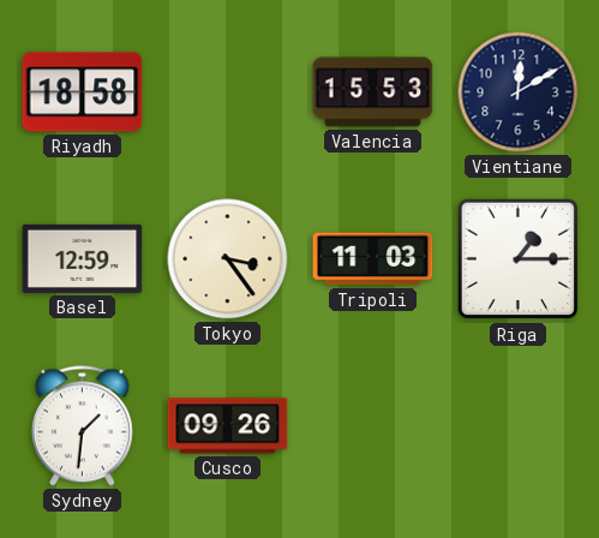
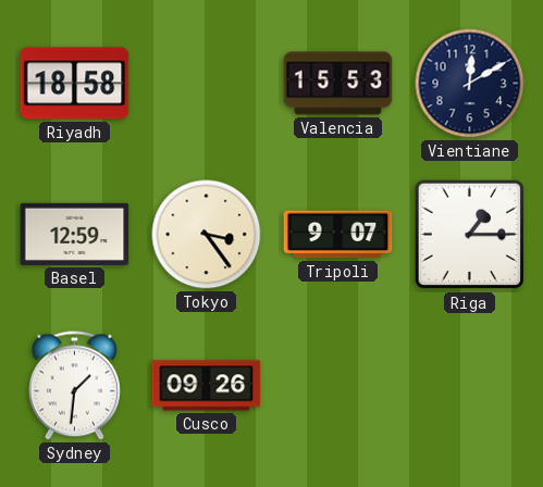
Tripoli: 11:03 -> 9:07
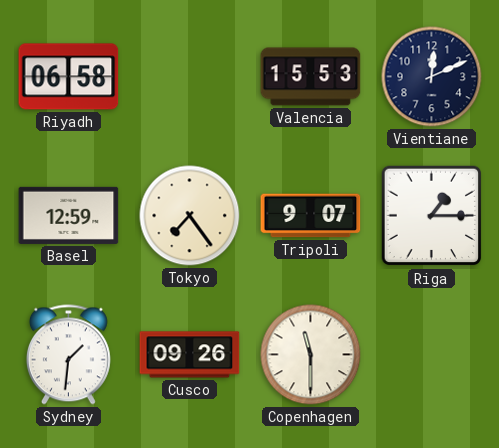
Riyadh: 18:58 -> 06:58
Vientiane: 12:10 -> 12:11
Tokyo: 3:24 -> 7:24
Copenhagen: none -> 11:30
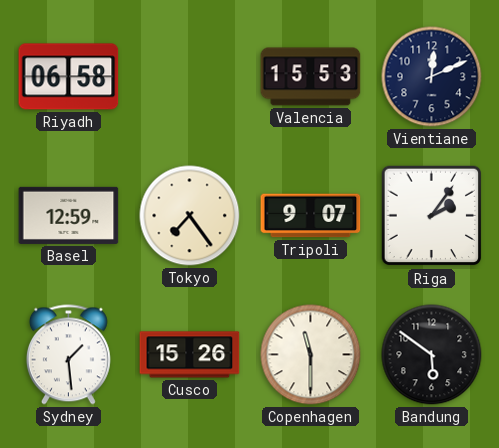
Riga: 1:15 -> 2:06
Sydney: 1:31 -> 1:29
Cusco: 09:26 -> 15:26
Bandung: none -> 5:51
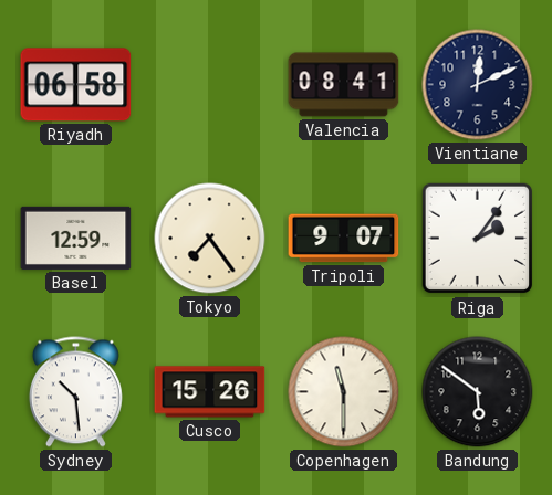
Valencia: 15:53 -> 08:41
Sydney: 1:29 -> 10:29
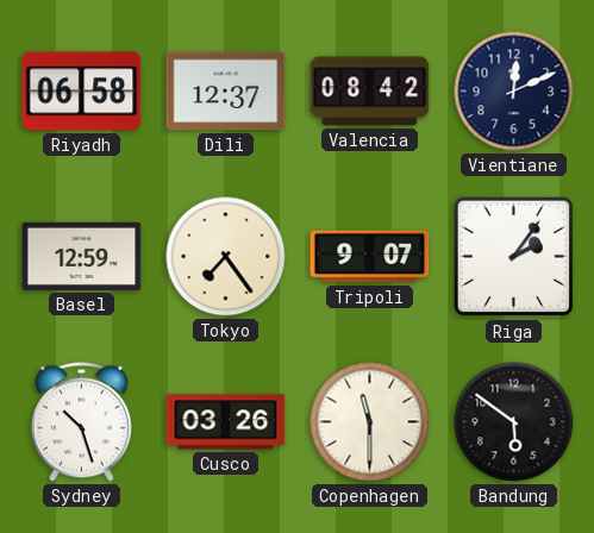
Dili: none -> 12:37
Valencia: 08:41 -> 08:42
Sydney: 10:29 -> 10:27
Cusco: 15:26 -> 03:26
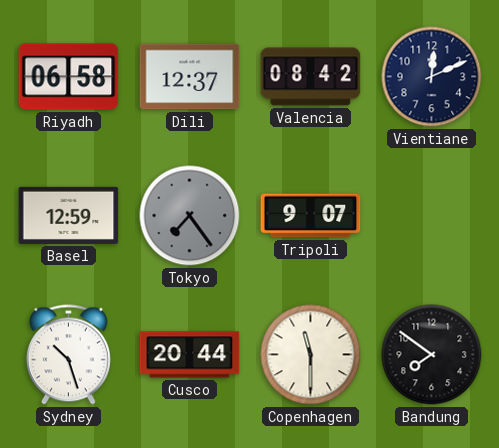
Tokyo dial: cream -> grey
Riga: 2:06 -> none
Cusco: 03:26 -> 20:44
Bandung: 5:51 -> 7:51
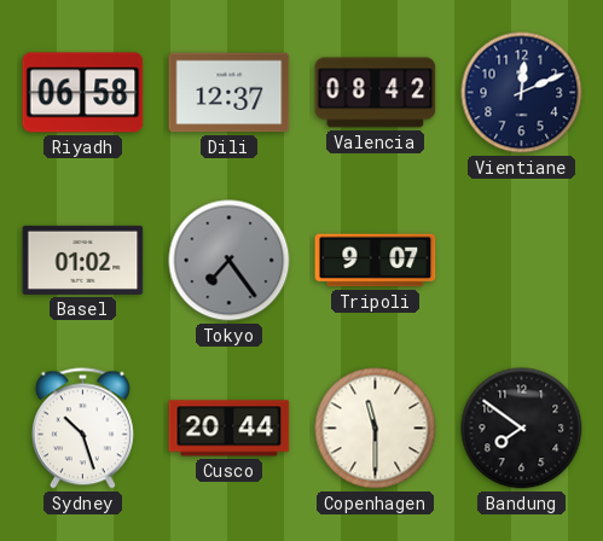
Basel: 12:59 -> 01:02
